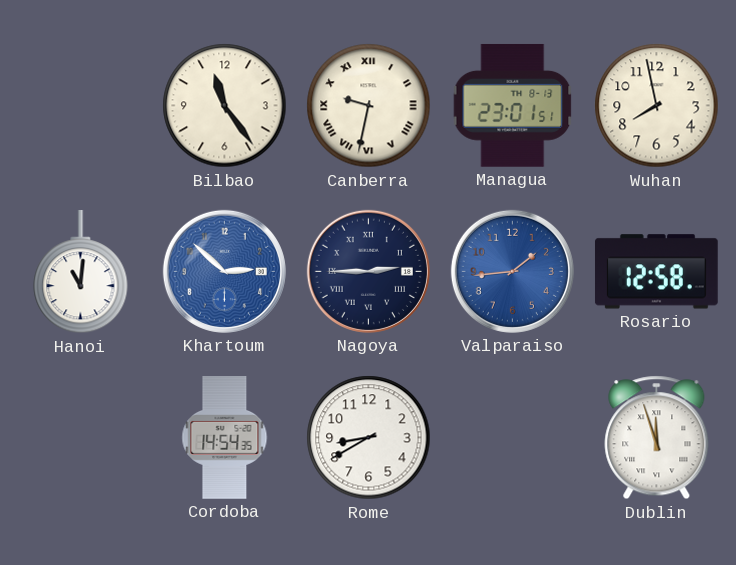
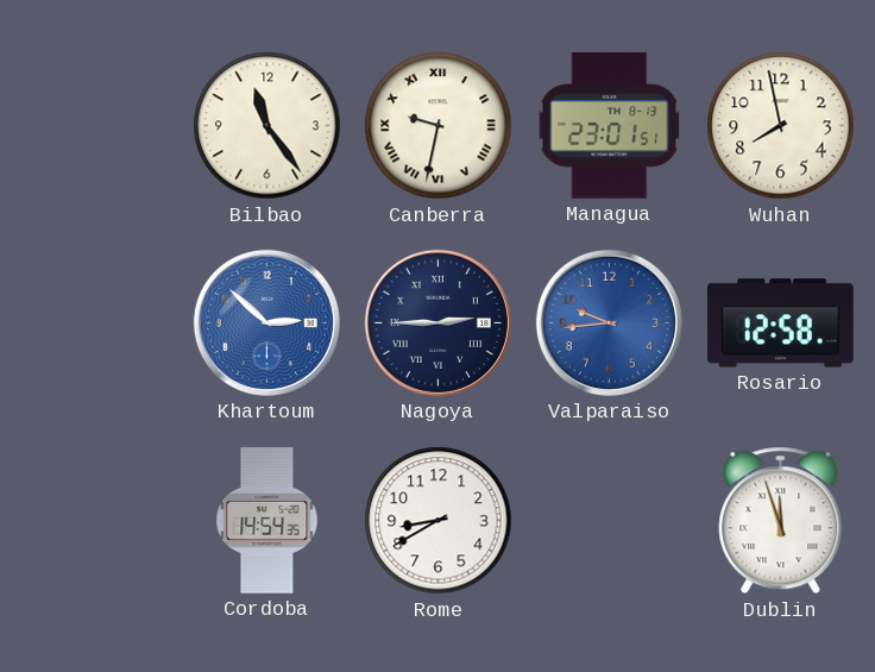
Hanoi: 11:01 -> none
Valparaiso: 1:44 -> 9:44
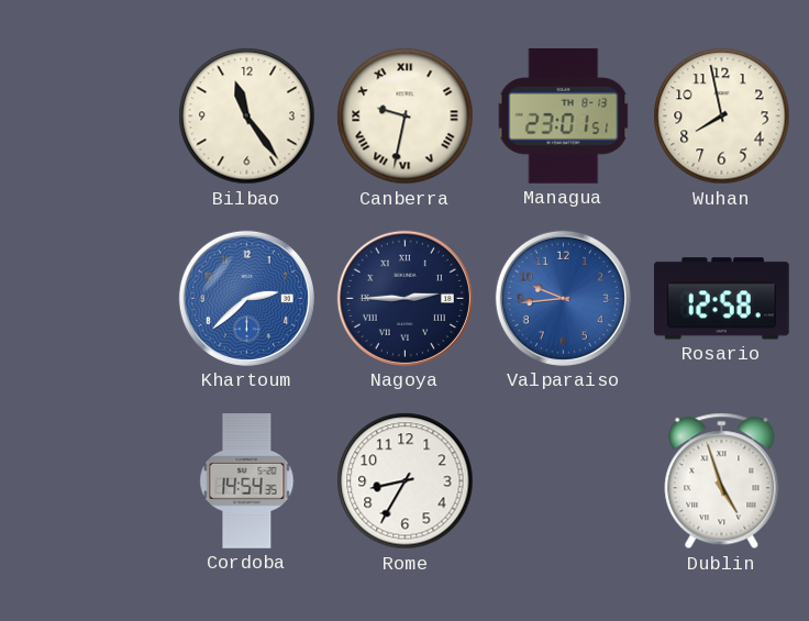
Khartoum: 2:52 -> 2:38
Rome: 8:40 -> 8:35
Dublin: 11:57 -> 4:57
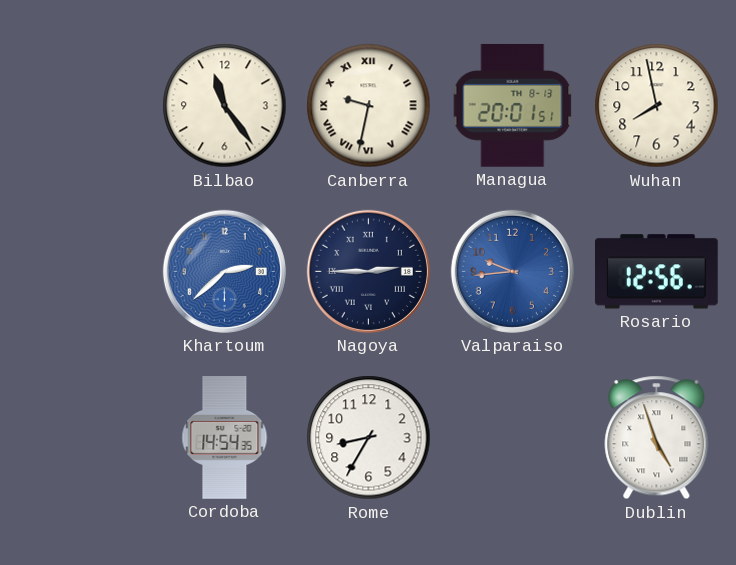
Managua: 23:01 -> 20:01
Rosario: 12:58 -> 12:56
